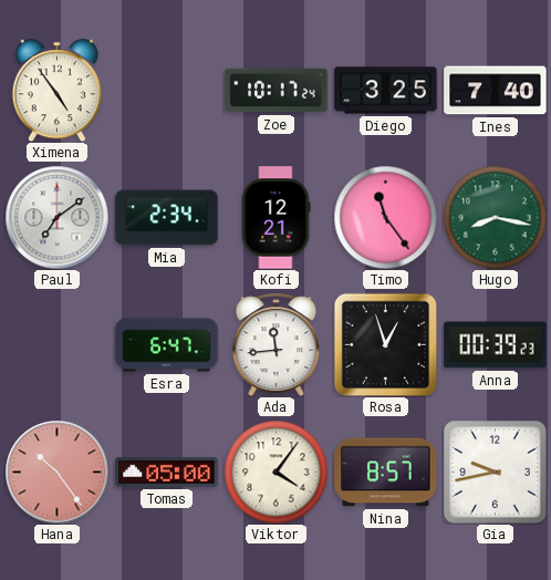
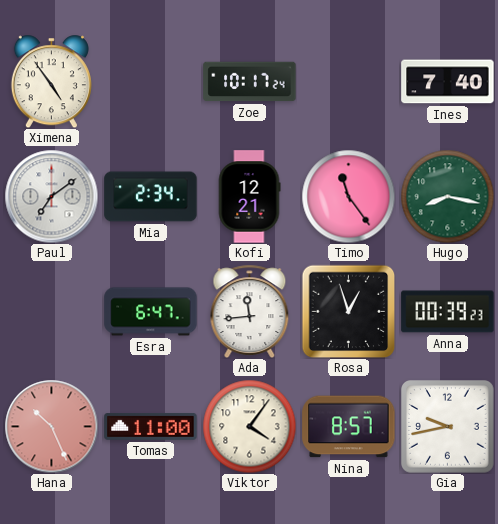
Diego: 3:25 -> none
Hana: 10:24 -> 10:26
Tomas: 05:00 -> 11:00
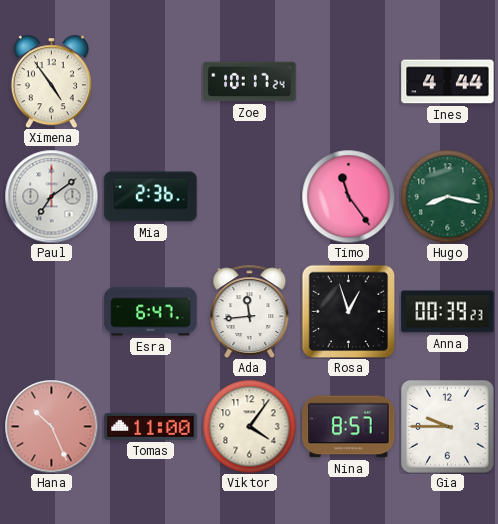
Ines: 7:40 -> 4:44
Mia: 2:34 -> 2:36
Kofi: 12:21 -> none
Gia: 9:43 -> 9:45
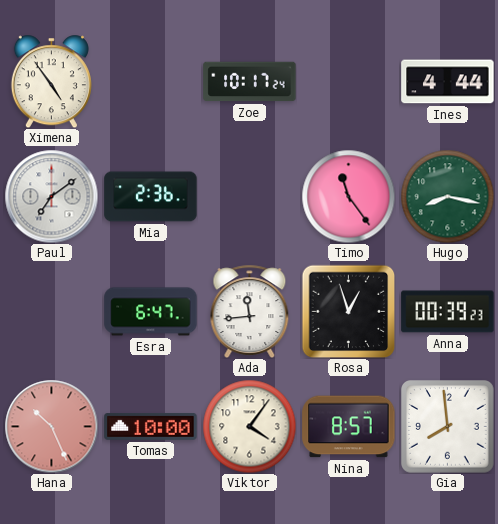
Tomas: 11:00 -> 10:00
Gia: 9:45 -> 7:59
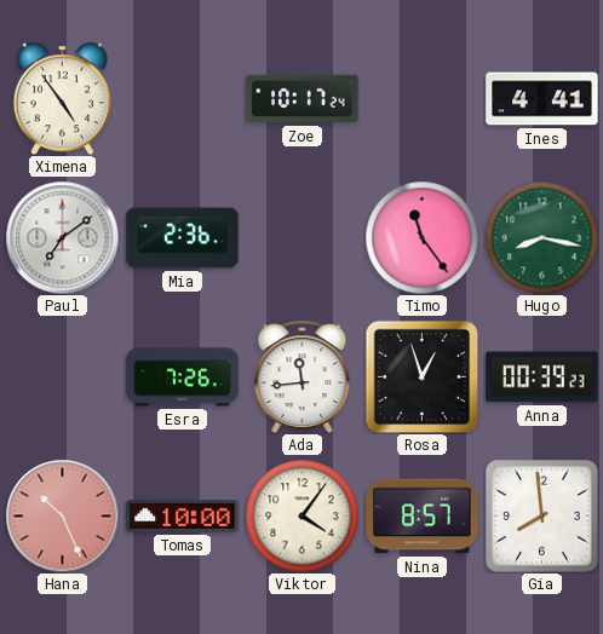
Ines: 4:44 -> 4:41
Esra: 6:47 -> 7:26
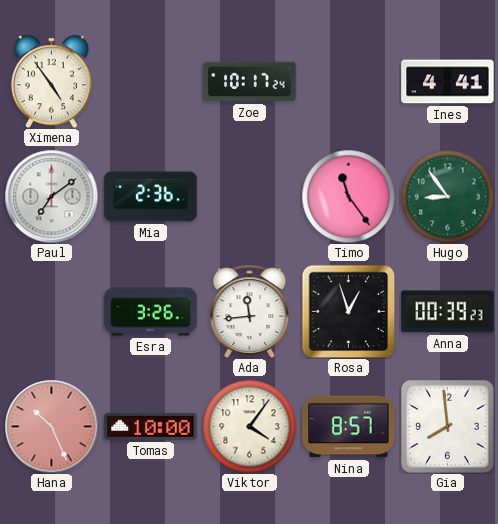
Hugo: 8:17 -> 8:54
Esra: 7:26 -> 3:26
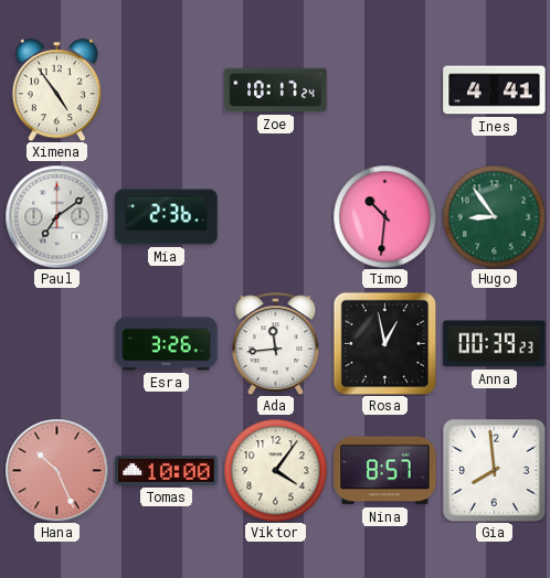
Timo: 11:24 -> 10:31
Rosa: 12:57 -> 12:58
